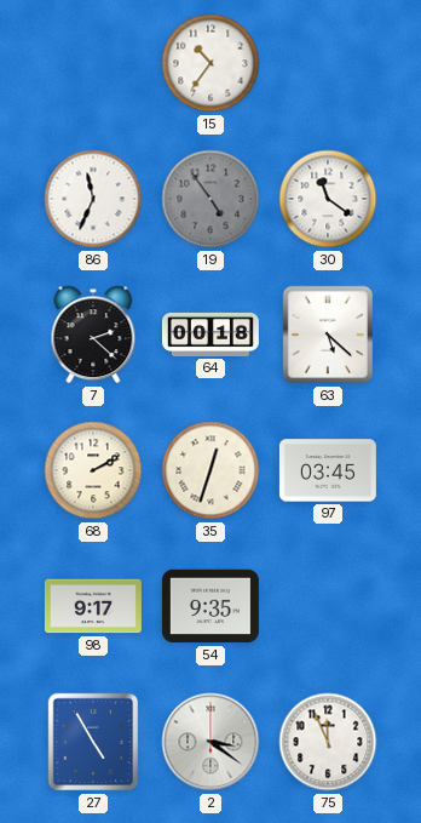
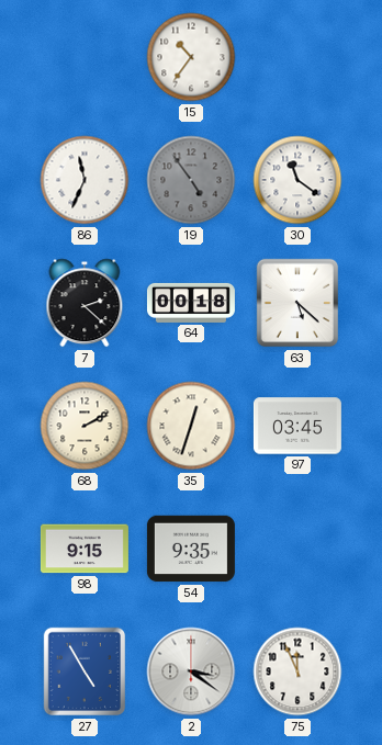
98: 9:17 -> 9:15
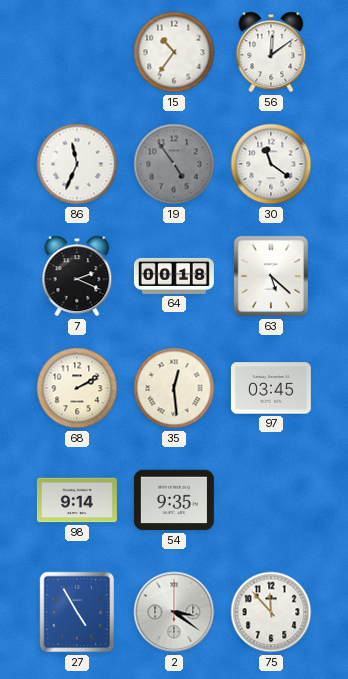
56: none -> 12:09
7: 2:22 -> 2:19
35: 12:33 -> 12:29
98: 9:15 -> 9:14
75: 11:56 -> 11:53
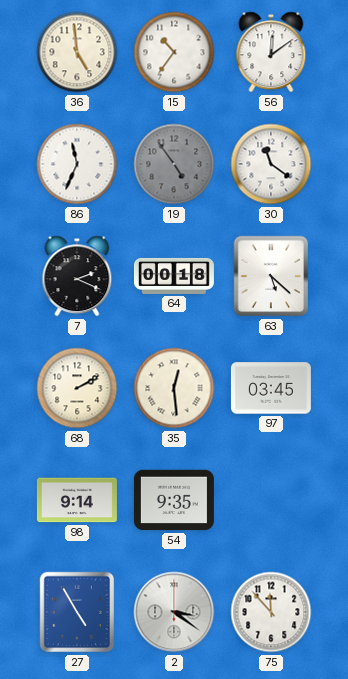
36: none -> 4:59
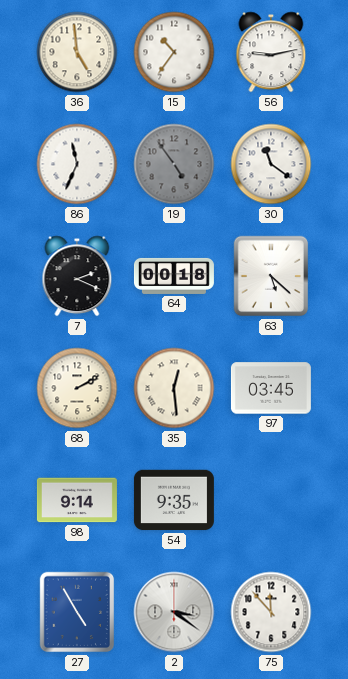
56: 12:09 -> 9:13
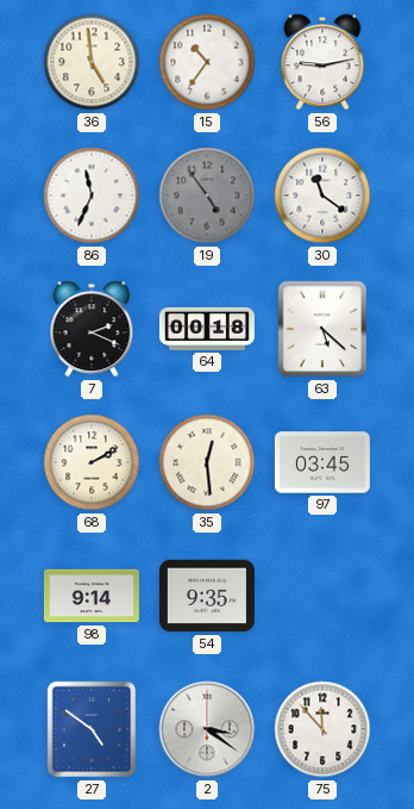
27: 4:55 -> 4:51
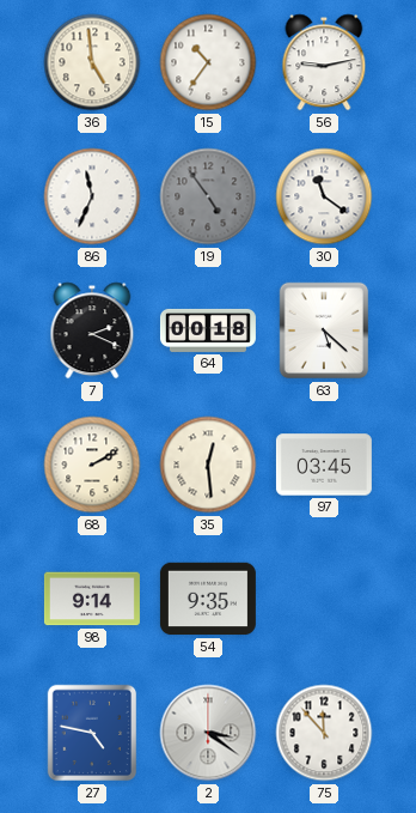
27: 4:51 -> 4:47
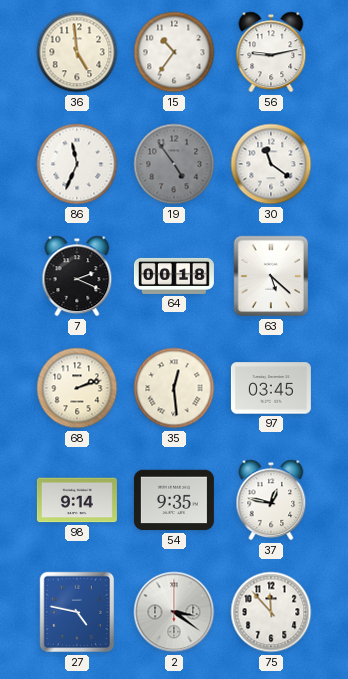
68: 2:10 -> 2:12
37: none -> 12:47
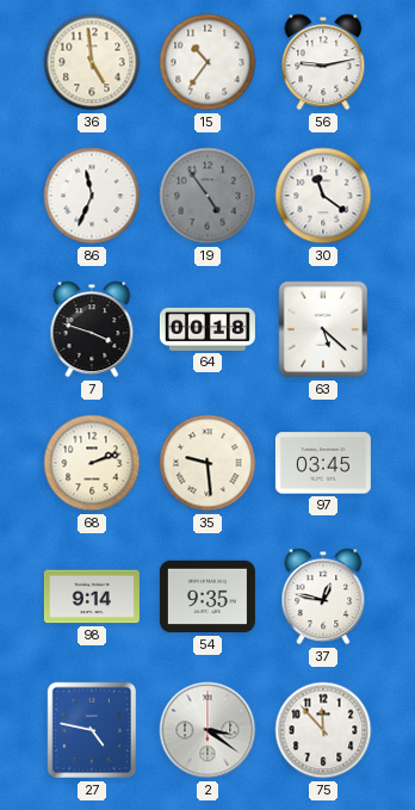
7: 2:19 -> 3:48
35: 12:29 -> 9:29
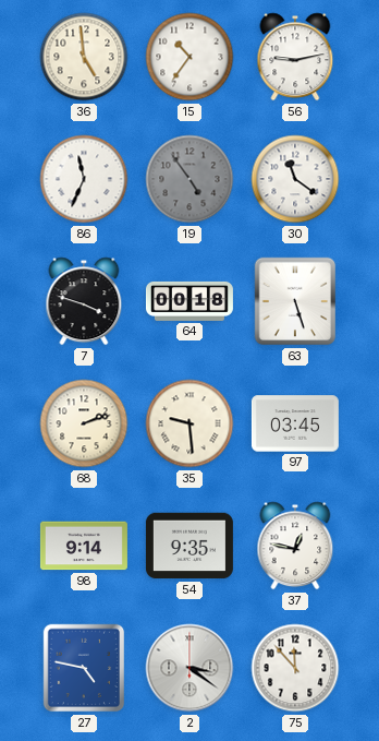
63: 5:22 -> 5:27
